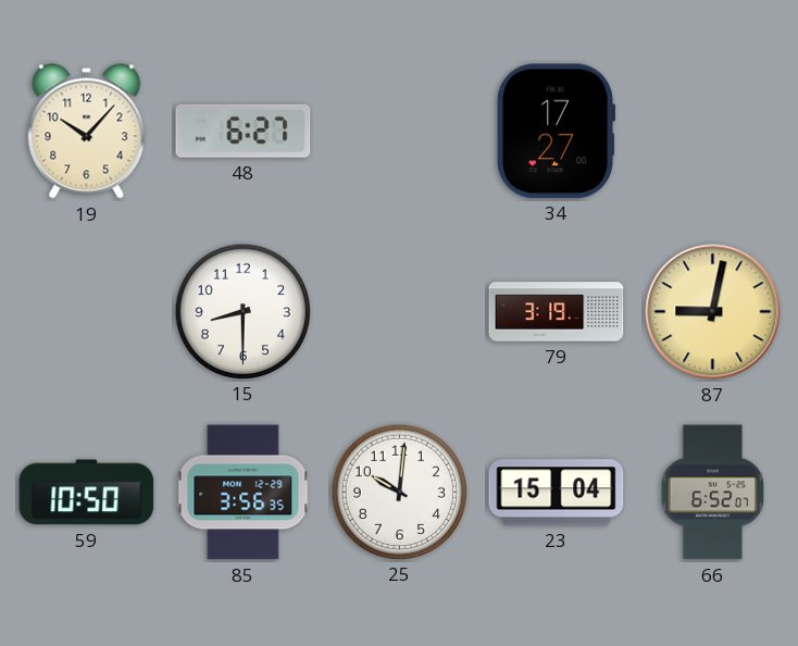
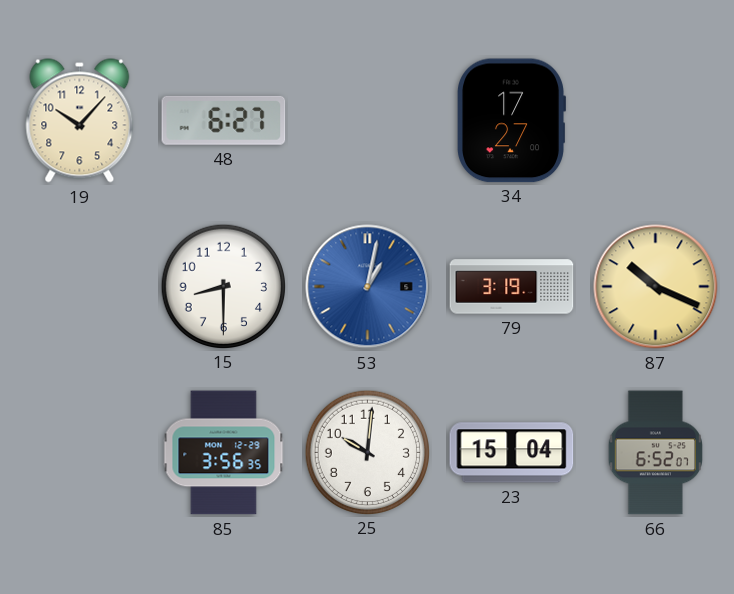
53: none -> 1:02
87: 9:02 -> 10:19
59: 10:50 -> none
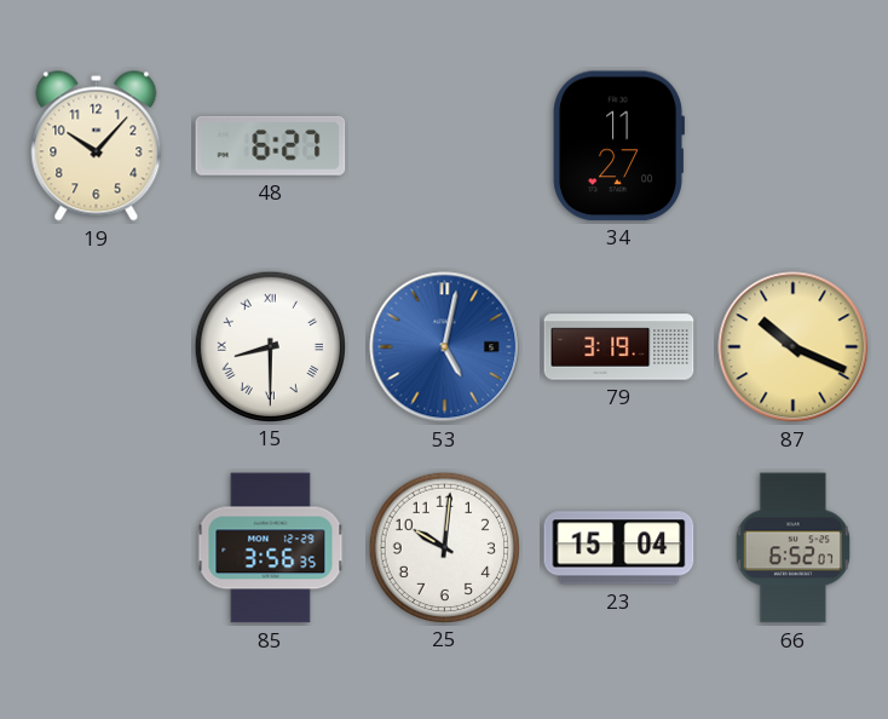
34: 17:27 -> 11:27
15 numerals: Arabic -> Roman
53: 1:02 -> 5:02
